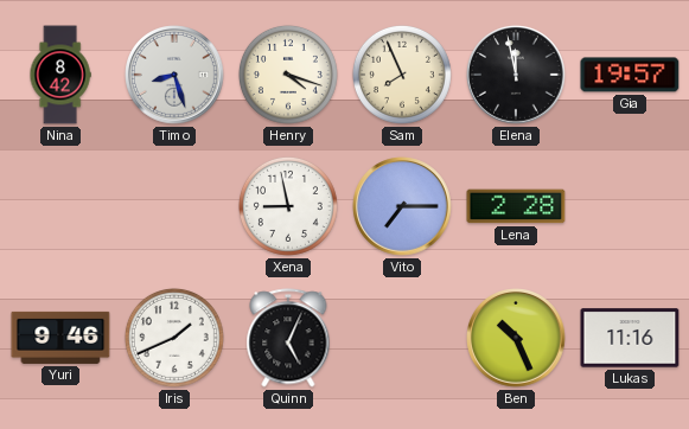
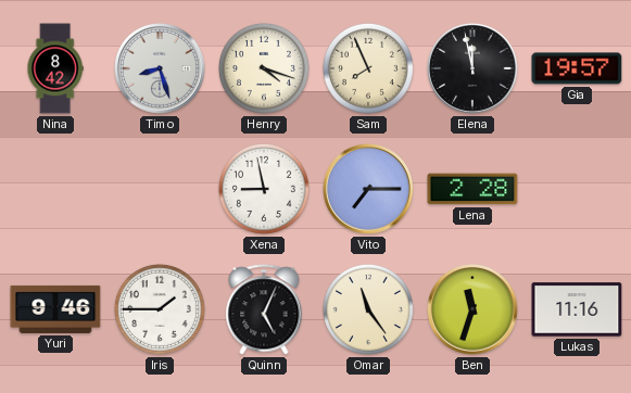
Iris: 1:41 -> 1:45
Omar: none -> 11:24
Ben: 10:26 -> 11:33
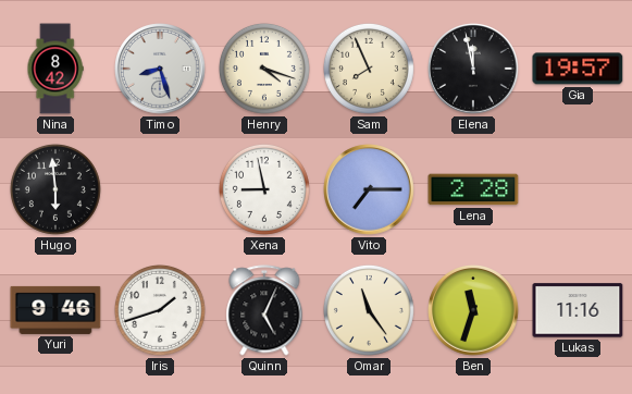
Hugo: none -> 5:59
Iris: 1:45 -> 1:42
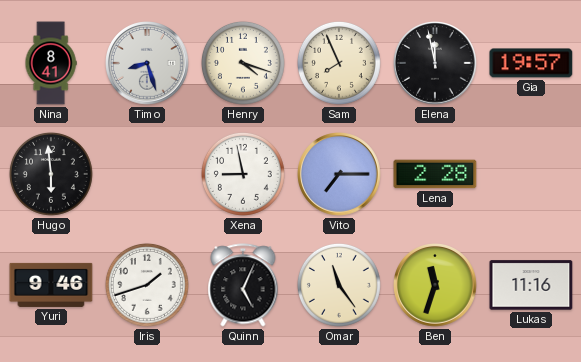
Nina: 8:42 -> 8:41
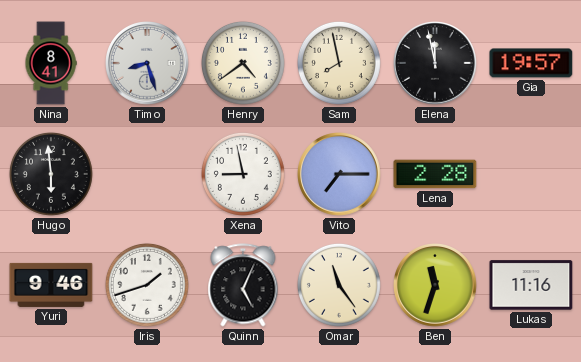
Henry: 4:18 -> 4:39
Sam: 7:56 -> 7:58
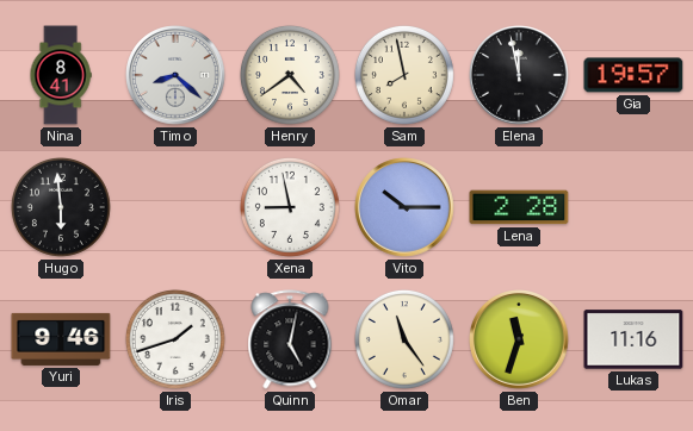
Timo: 8:27 -> 8:22
Vito: 7:15 -> 10:15
Quinn: 5:04 -> 5:02
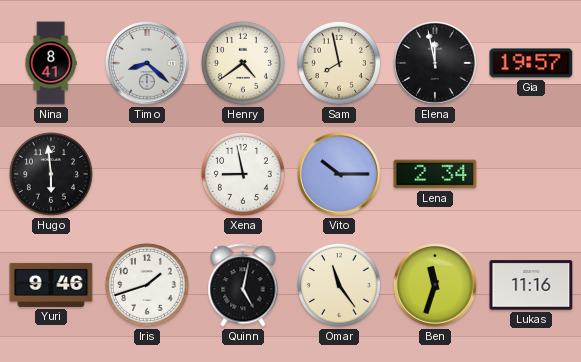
Lena: 2:28 -> 2:34
